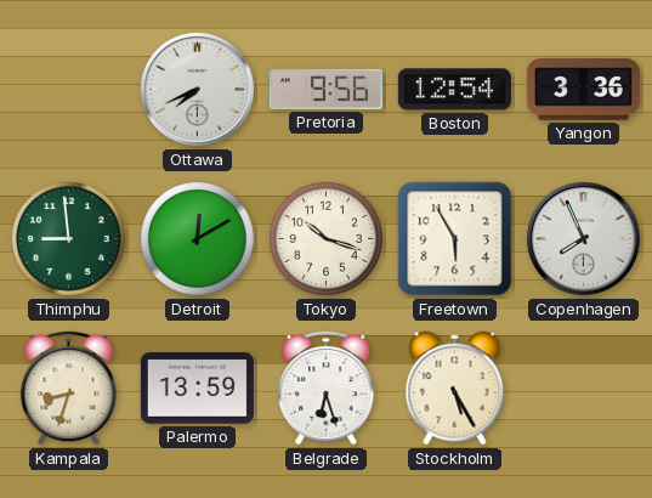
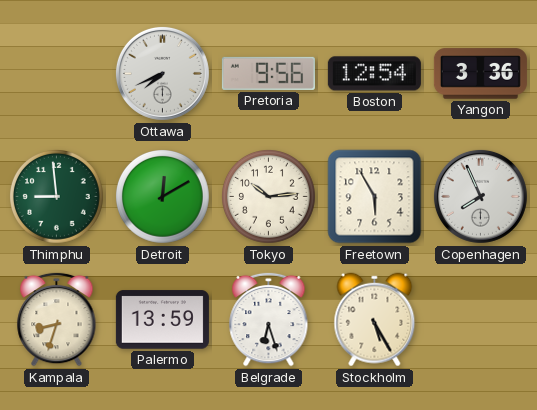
Tokyo: 10:18 -> 10:14
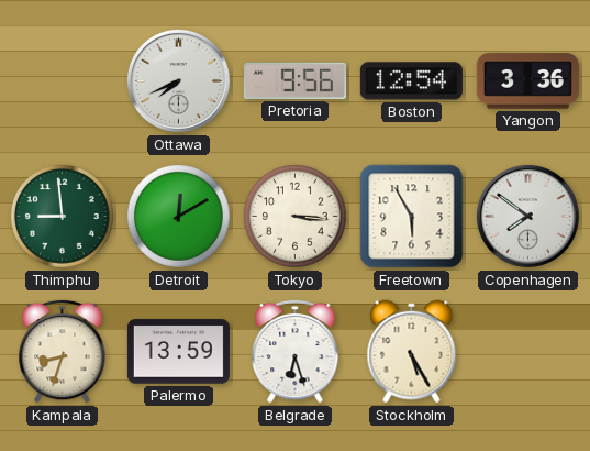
Tokyo: 10:14 -> 3:16
Copenhagen: 7:56 -> 7:51
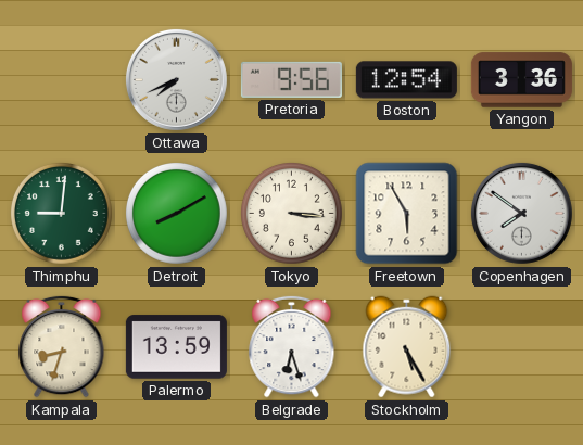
Thimphu: 8:59 -> 9:01
Detroit: 12:10 -> 8:10
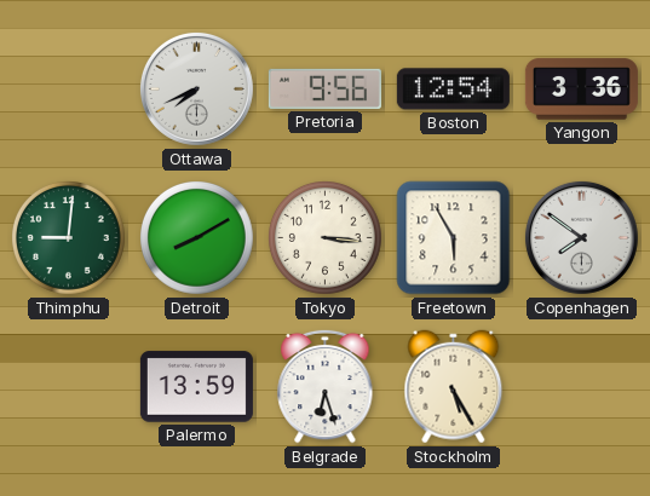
Kampala: 8:33 -> none
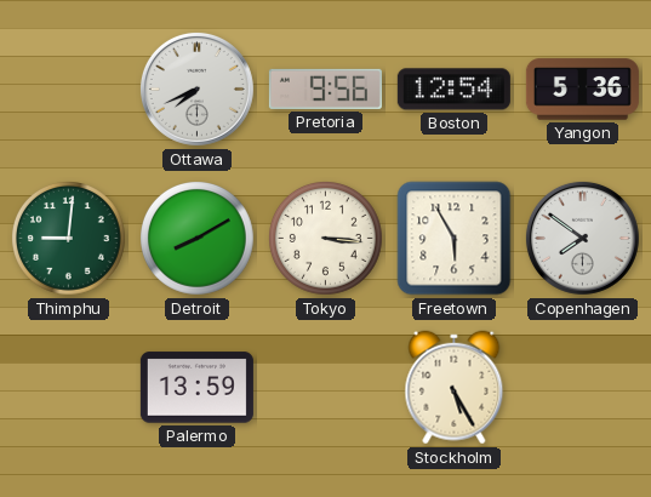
Yangon: 3:36 -> 5:36
Belgrade: 6:27 -> none
